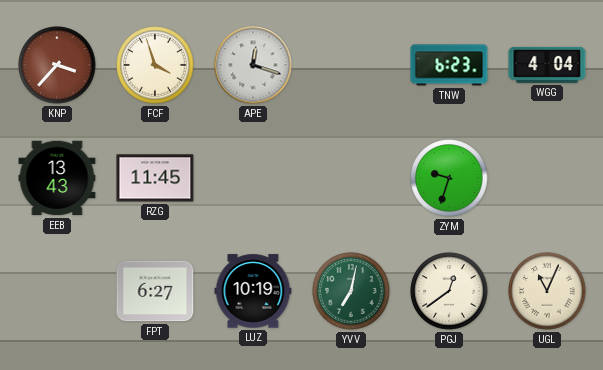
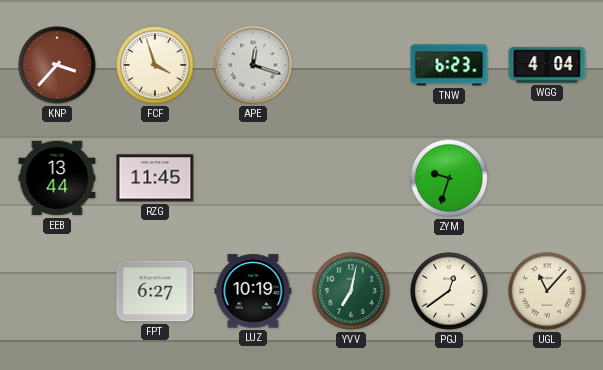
EEB: 13:43 -> 13:44
UGL: 11:04 -> 11:07
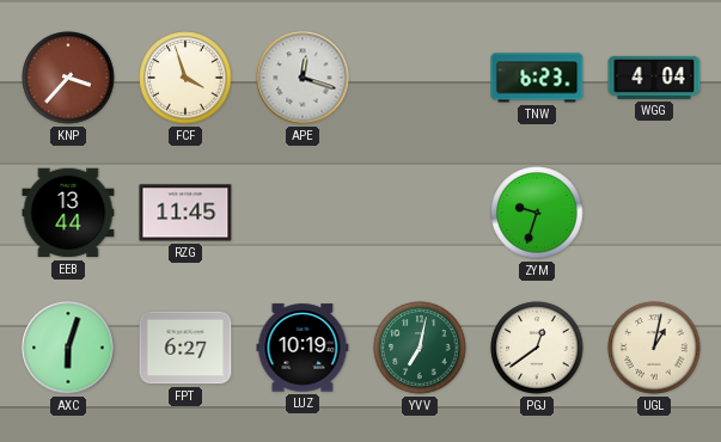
AXC: none -> 6:03
UGL: 11:07 -> 1:02
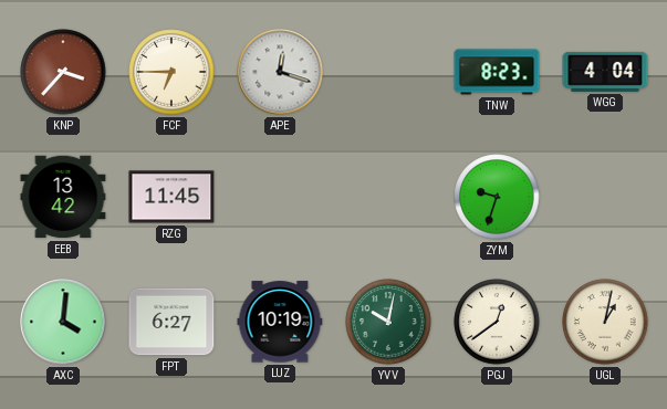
FCF: 3:57 -> 6:45
TNW: 6:23 -> 8:23
EEB: 13:44 -> 13:42
AXC: 6:03 -> 4:01
YVV: 7:02 -> 10:02
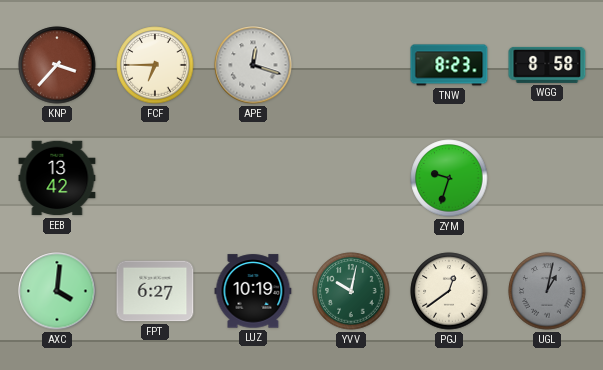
WGG: 4:04 -> 8:58
RZG: 11:45 -> none
UGL dial: cream -> grey
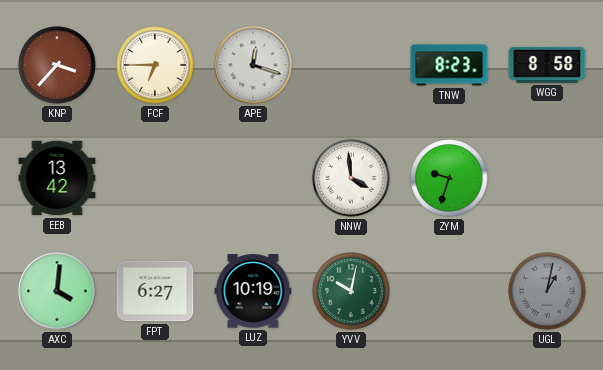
NNW: none -> 3:59
PGJ: 12:39 -> none
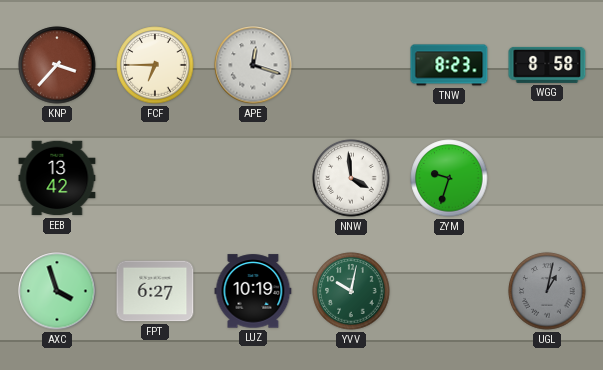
AXC: 4:01 -> 3:57
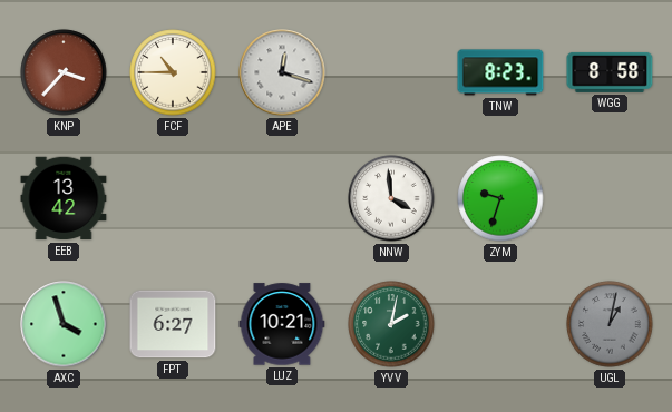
FCF: 6:45 -> 10:45
LUZ: 10:19 -> 10:21
YVV: 10:02 -> 2:02
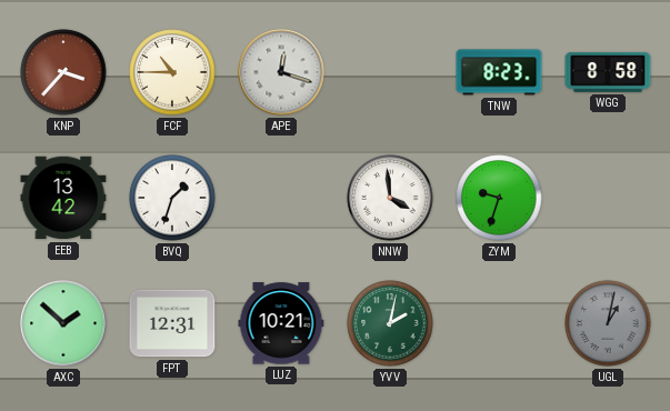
BVQ: none -> 1:33
AXC: 3:57 -> 1:52
FPT: 6:27 -> 12:31
